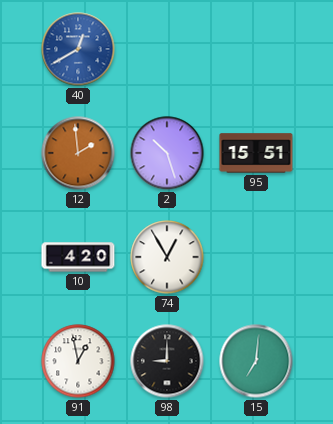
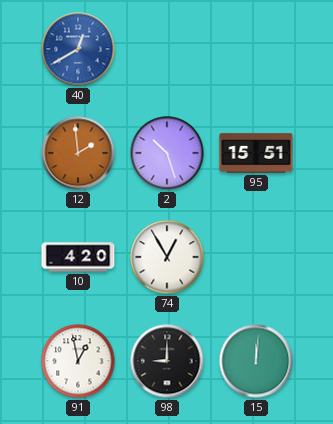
15: 7:01 -> 12:01
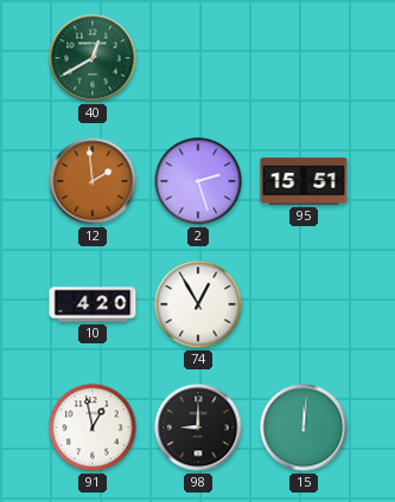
40 dial: blue -> green
2: 10:27 -> 2:27
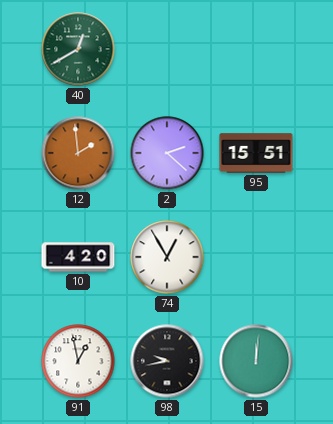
2: 2:27 -> 2:22
98: 9:00 -> 9:43
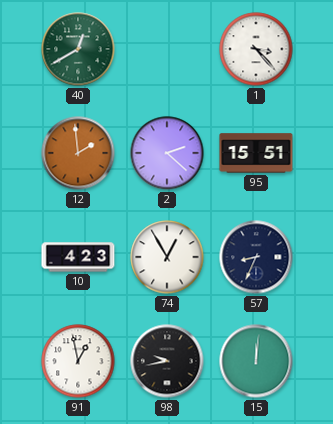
1: none -> 3:23
10: 4:20 -> 4:23
57: none -> 8:34
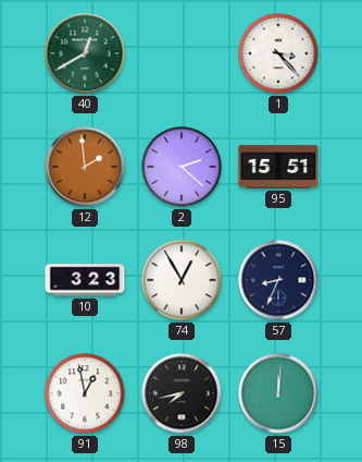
10: 4:23 -> 3:23
98: 9:43 -> 7:43
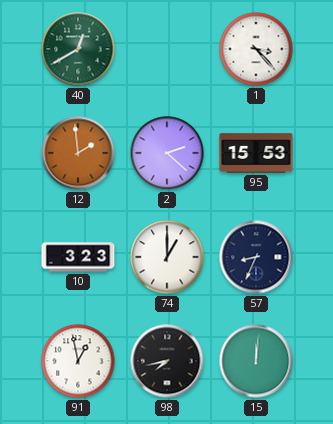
95: 15:51 -> 15:53
74: 12:55 -> 1:00
